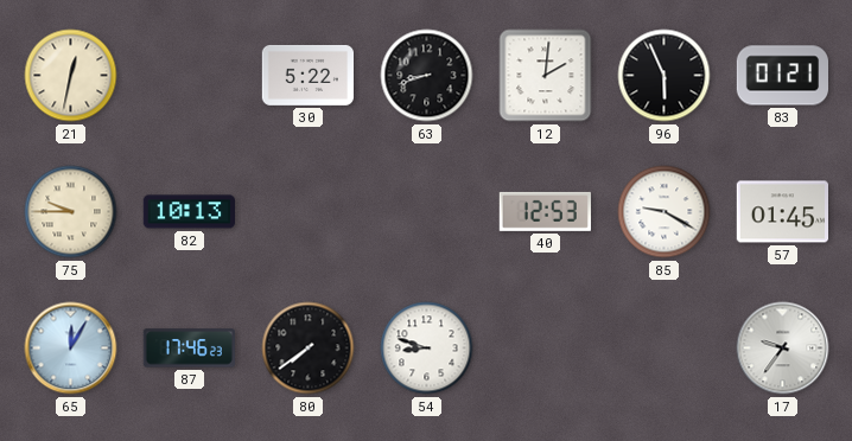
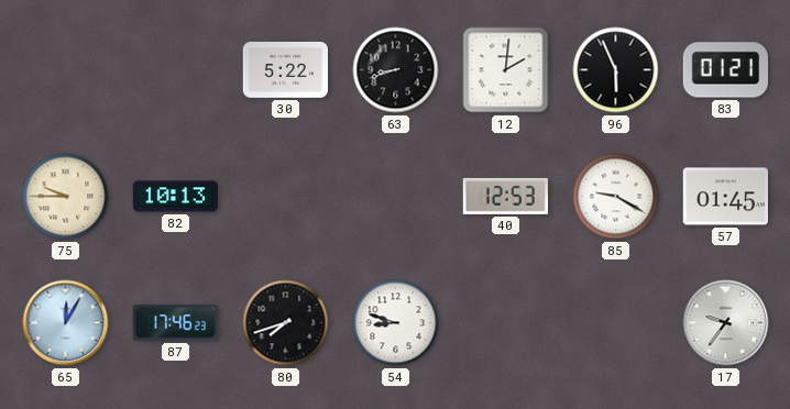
21: 12:32 -> none
80: 7:39 -> 7:42
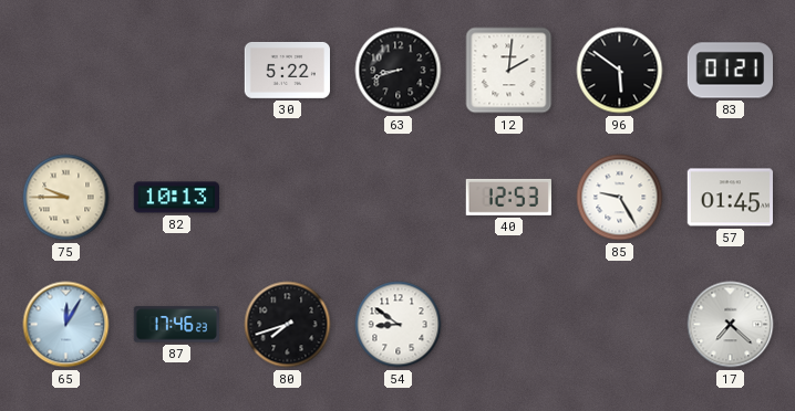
96: 5:56 -> 5:51
85: 9:20 -> 9:25
54: 8:48 -> 8:51
17: 9:36 -> 7:22
